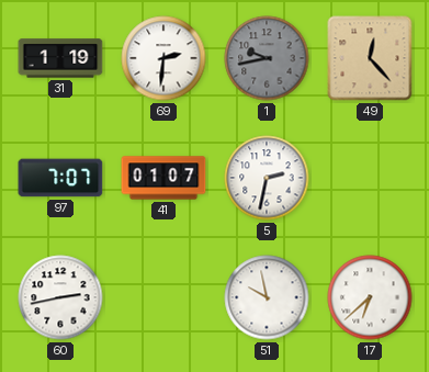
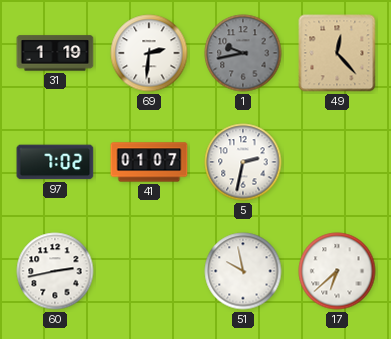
97: 7:07 -> 7:02
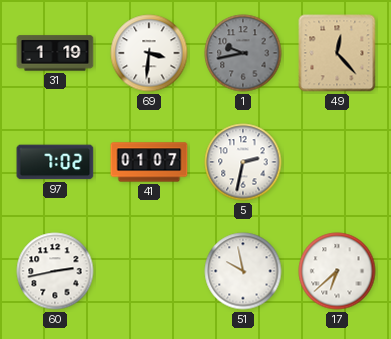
69: 2:31 -> 3:31
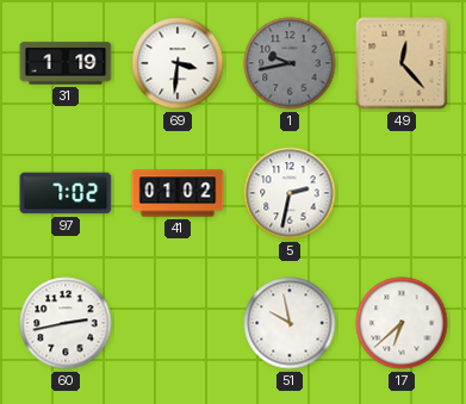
41: 01:07 -> 01:02
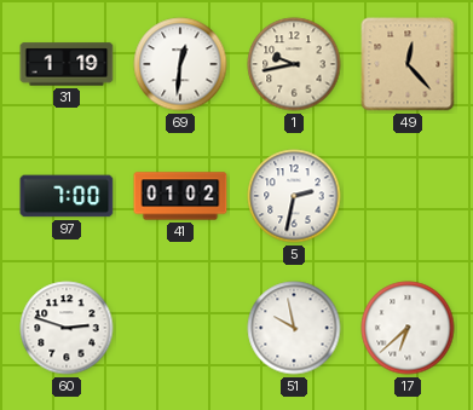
69: 3:31 -> 12:31
1 dial: grey -> cream
97: 7:02 -> 7:00
60: 2:43 -> 2:48
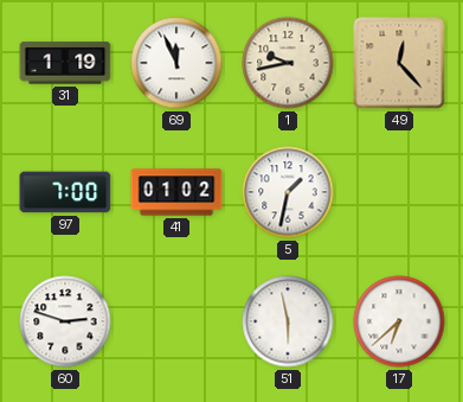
69: 12:31 -> 11:56
5: 2:32 -> 1:32
51: 9:58 -> 5:58
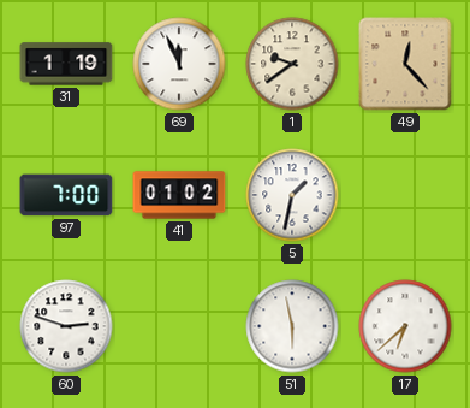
1: 9:43 -> 9:39
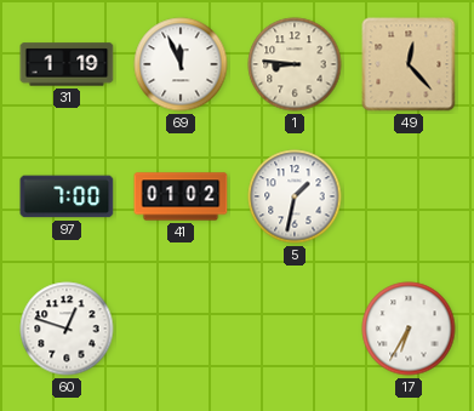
1: 9:39 -> 8:46
60: 2:48 -> 12:48
51: 5:58 -> none
17: 6:38 -> 6:35
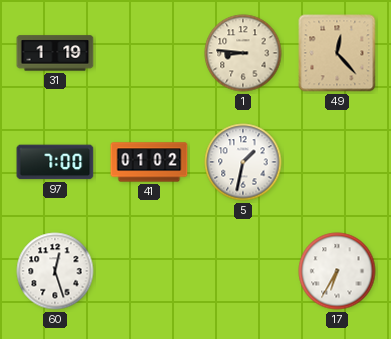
69: 11:56 -> none
60: 12:48 -> 12:27
